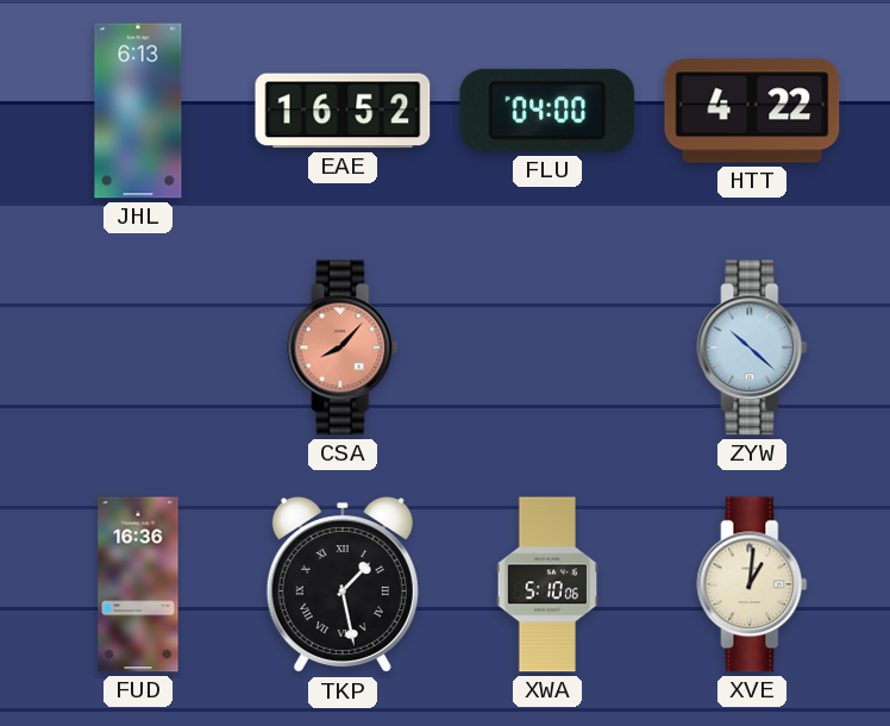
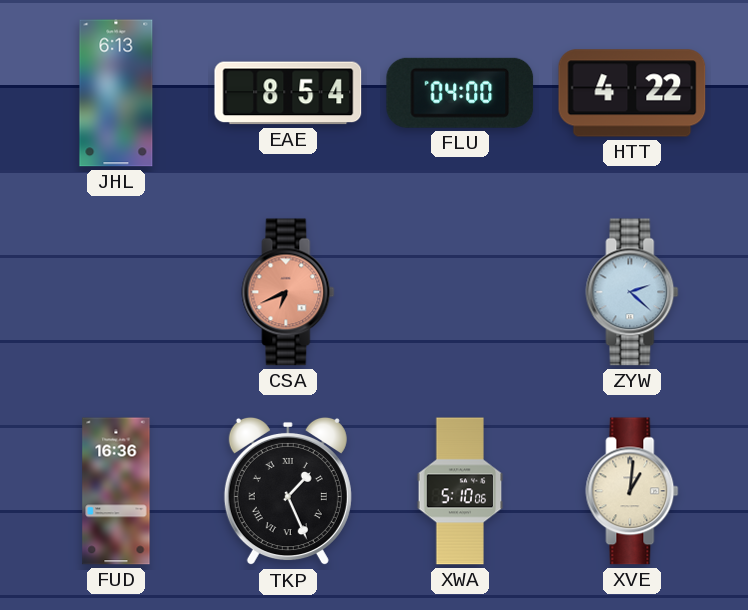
EAE: 16:52 -> 8:54
CSA: 8:07 -> 6:41
ZYW: 10:22 -> 2:22
TKP: 1:28 -> 1:26
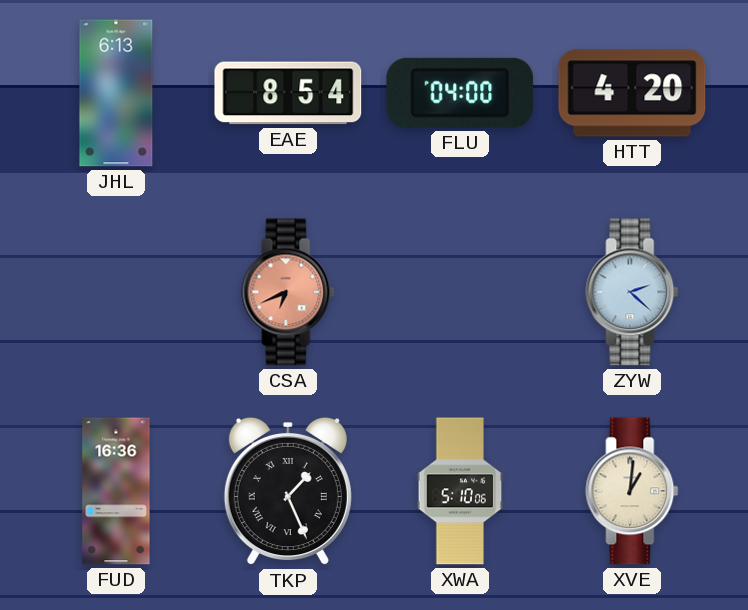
HTT: 4:22 -> 4:20
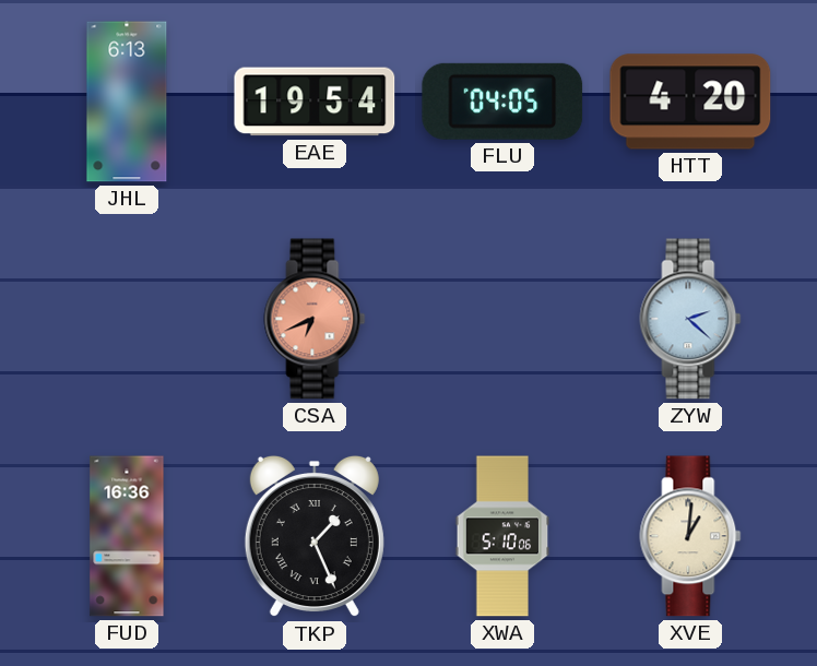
EAE: 8:54 -> 19:54
FLU: 04:00 -> 04:05
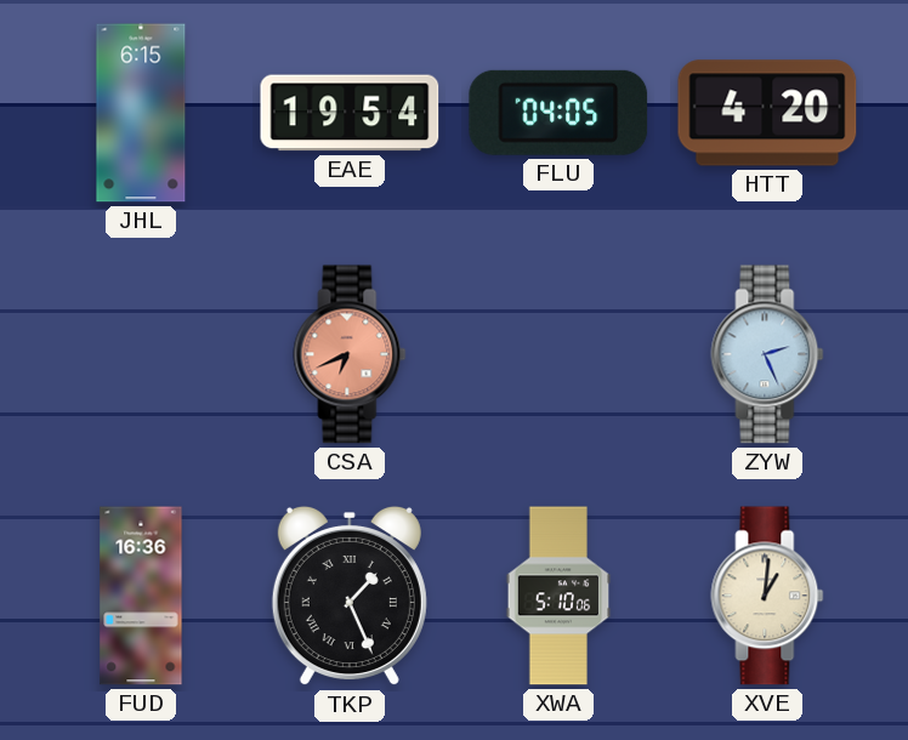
JHL: 6:13 -> 6:15
ZYW: 2:22 -> 2:26
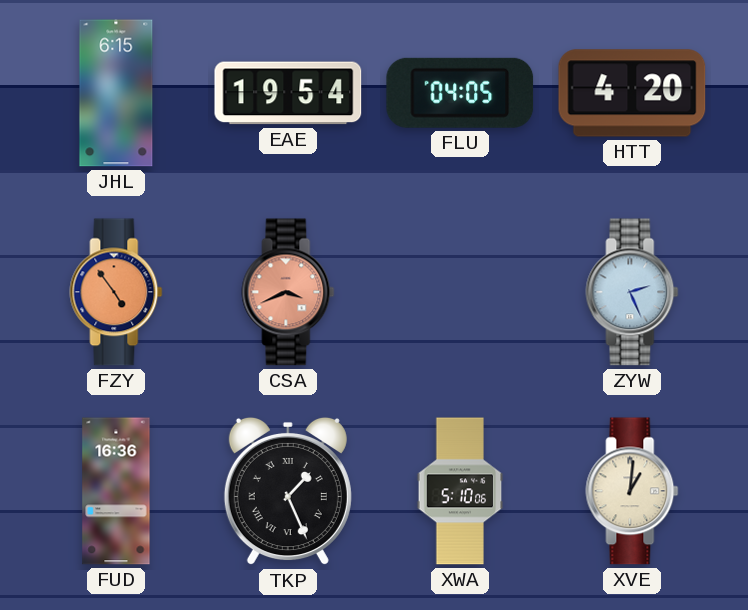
FZY: none -> 4:54
CSA: 6:41 -> 3:41
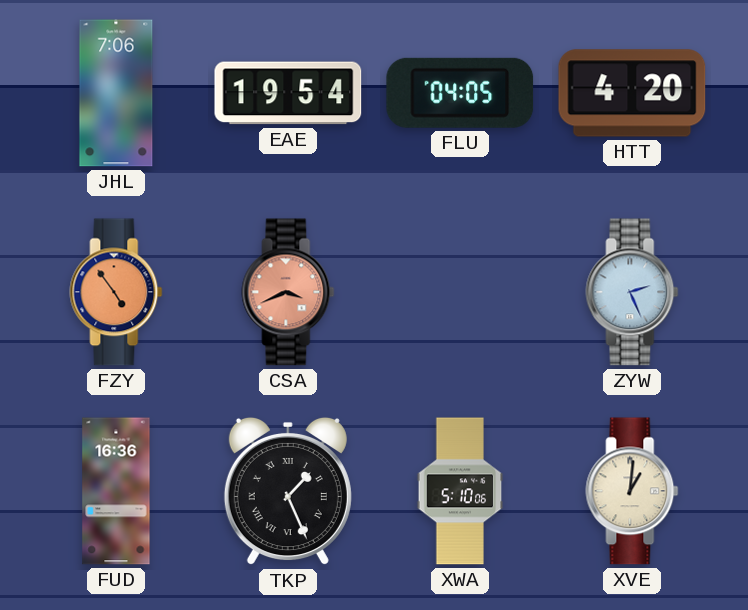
JHL: 6:15 -> 7:06
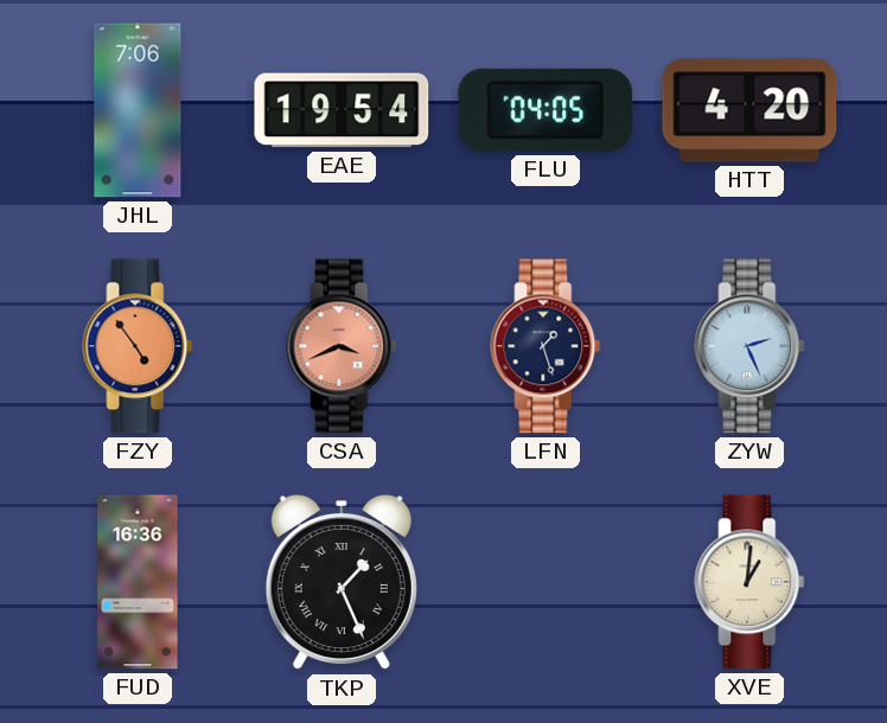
LFN: none -> 1:27
XWA: 5:10 -> none
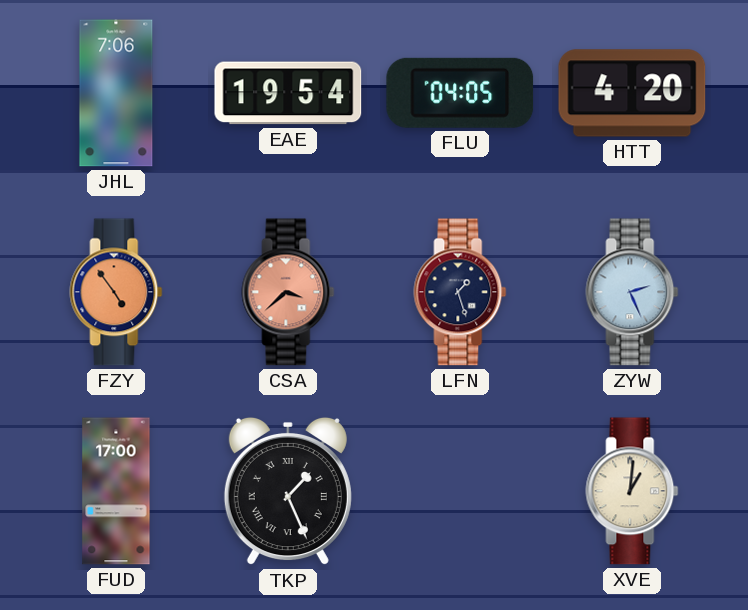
CSA: 3:41 -> 3:38
FUD: 16:36 -> 17:00
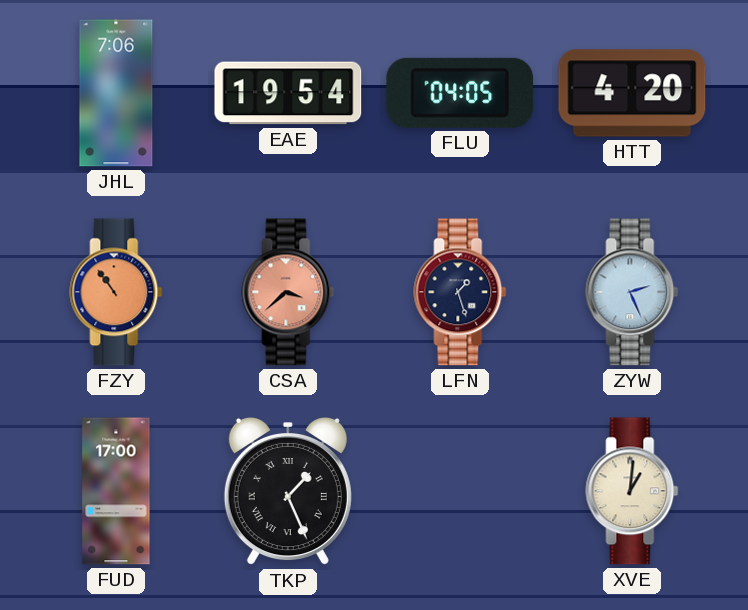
FZY: 4:54 -> 10:54
